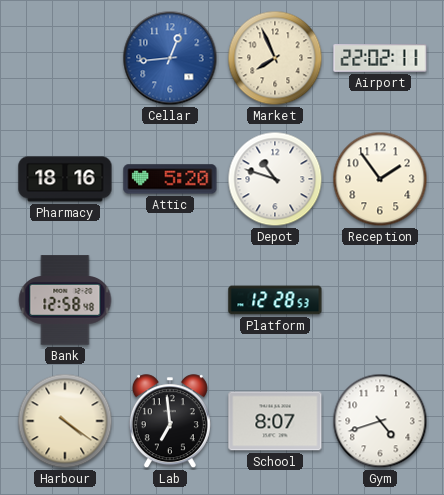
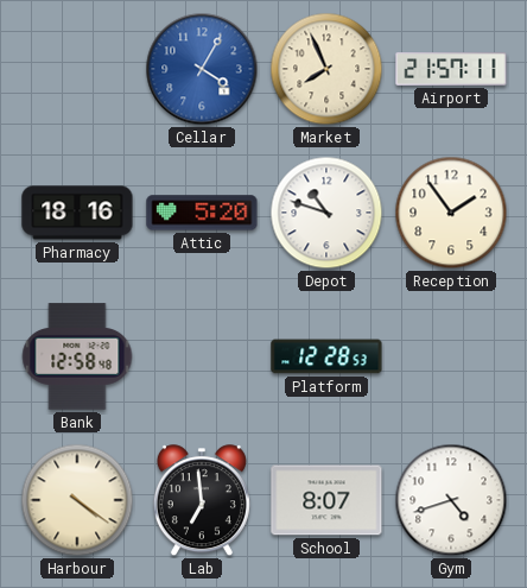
Cellar: 12:44 -> 4:05
Airport: 22:02 -> 21:57
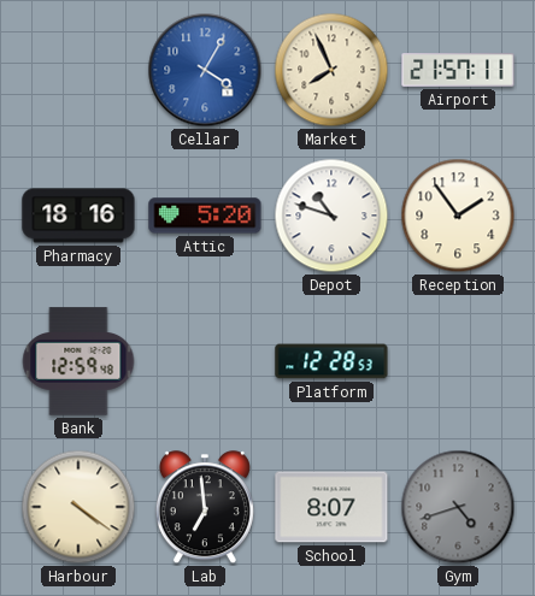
Bank: 12:58 -> 12:59
Gym dial: white -> grey
